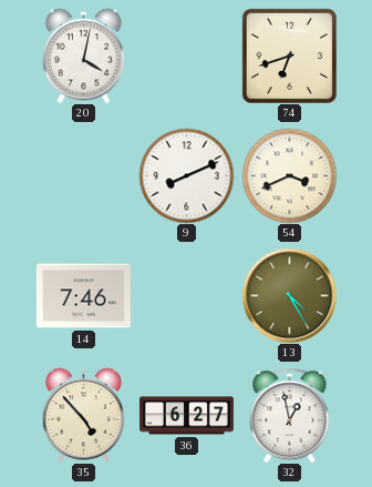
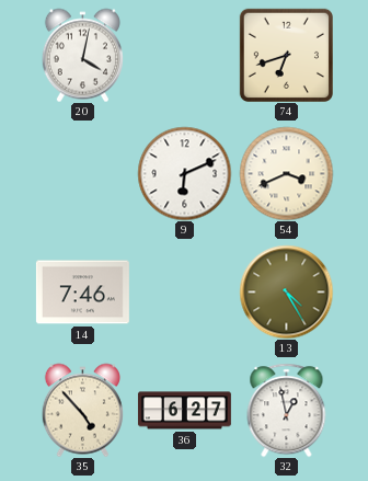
9: 8:11 -> 6:11
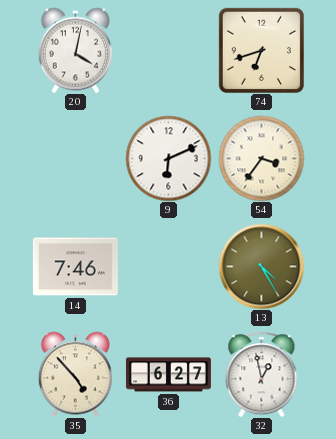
54: 3:41 -> 3:36
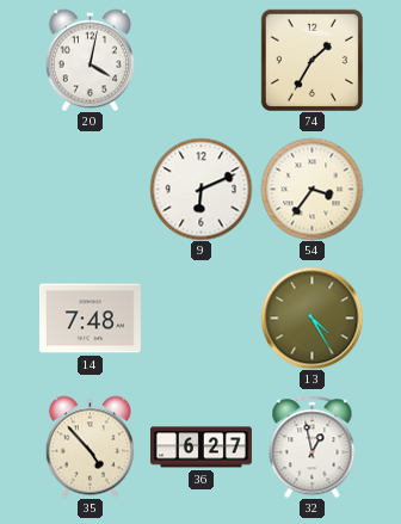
74: 6:42 -> 1:35
14: 7:46 -> 7:48
